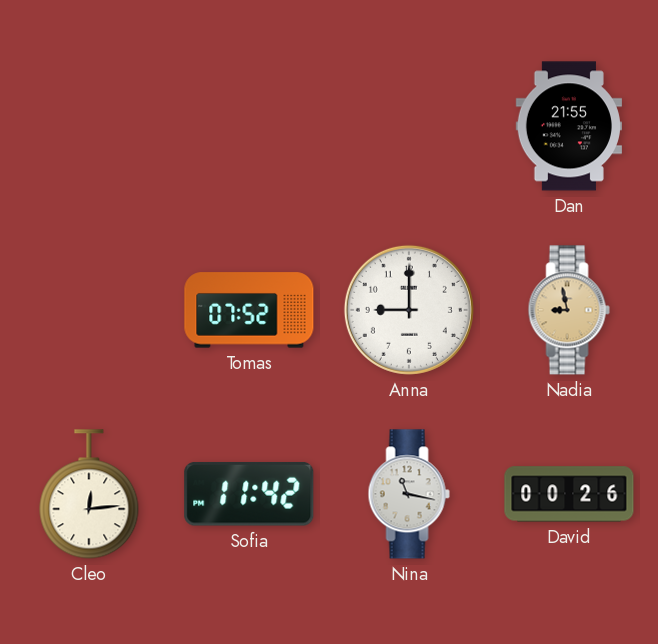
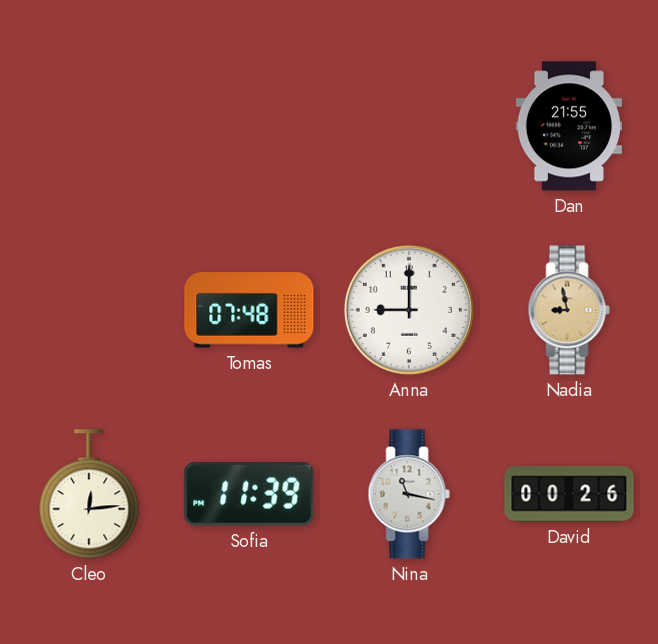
Tomas: 07:52 -> 07:48
Sofia: 11:42 -> 11:39
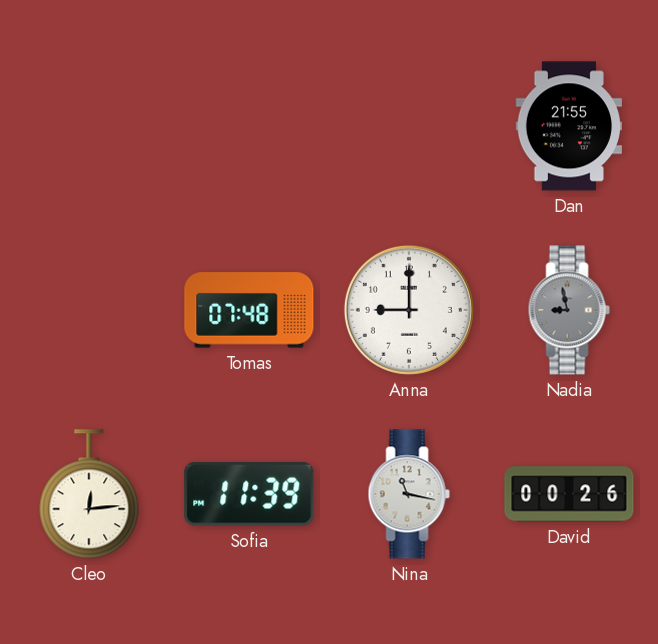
Nadia dial: champagne -> grey
